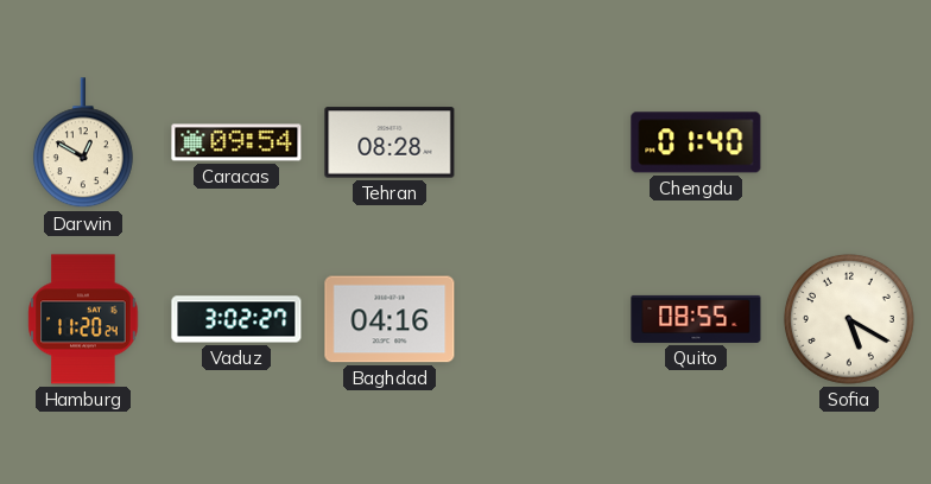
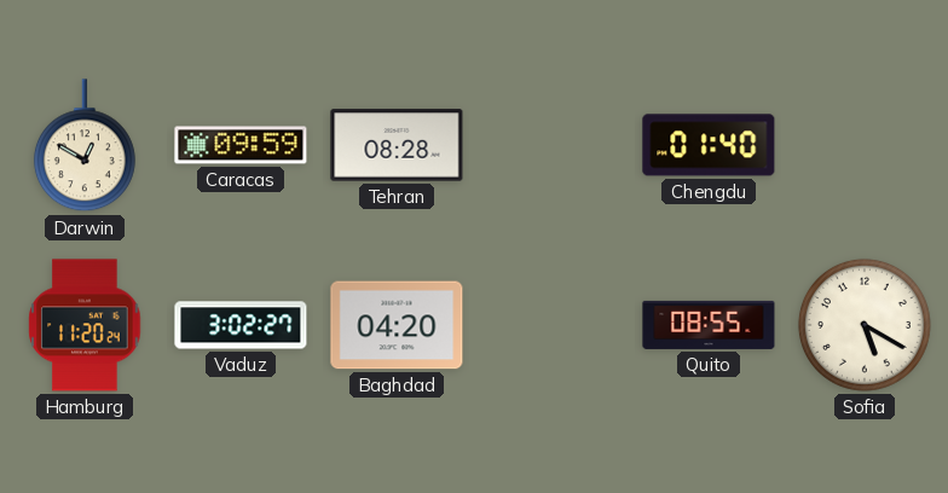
Caracas: 09:54 -> 09:59
Baghdad: 04:16 -> 04:20
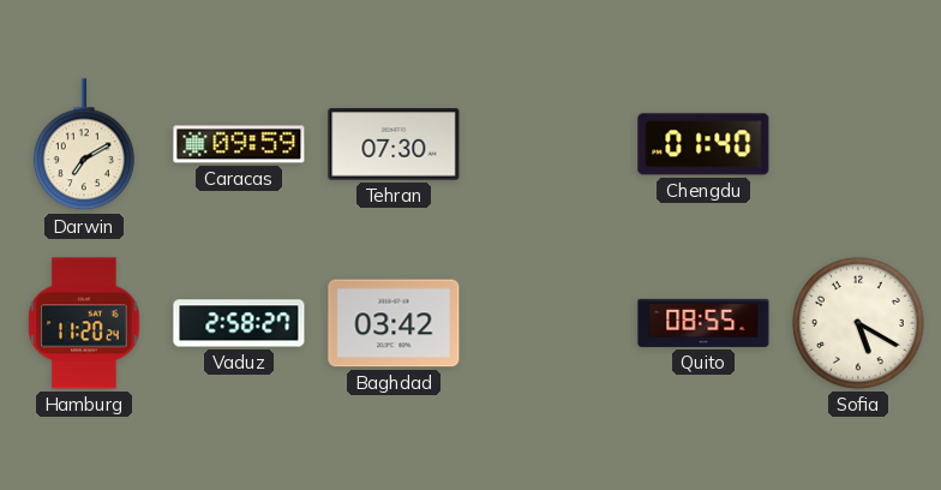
Darwin: 12:50 -> 7:10
Tehran: 08:28 -> 07:30
Vaduz: 3:02 -> 2:58
Baghdad: 04:20 -> 03:42
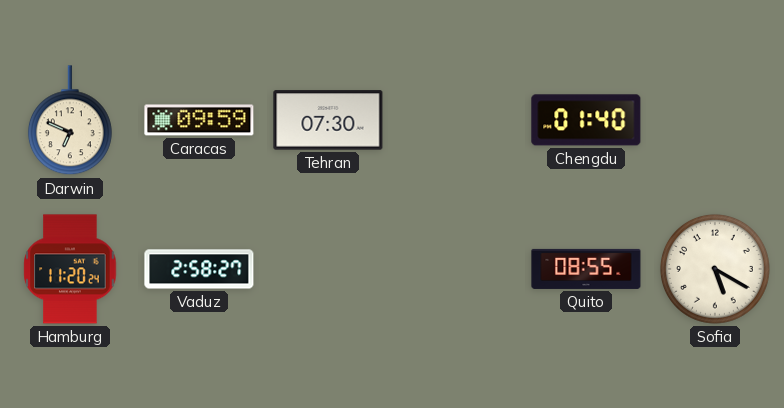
Darwin: 7:10 -> 6:49
Baghdad: 03:42 -> none
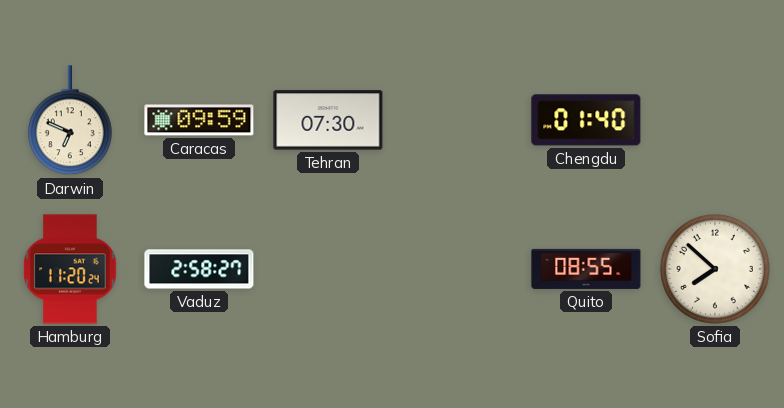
Sofia: 5:20 -> 7:52
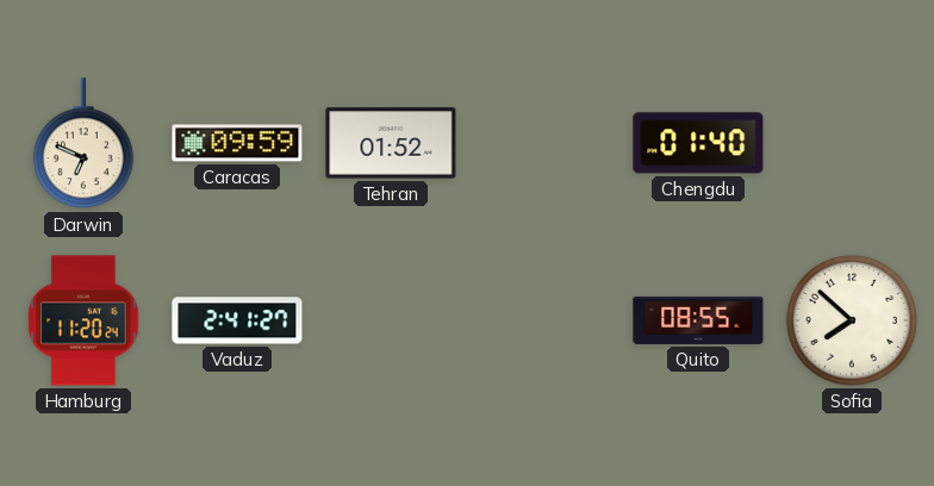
Tehran: 07:30 -> 01:52
Vaduz: 2:58 -> 2:41
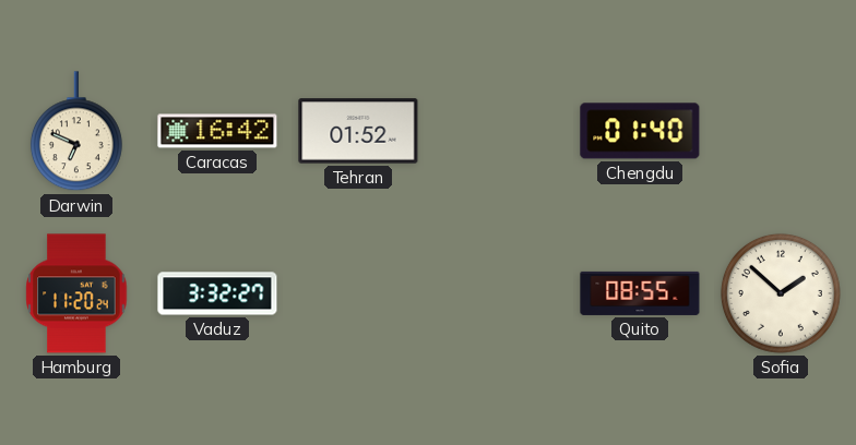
Caracas: 09:59 -> 16:42
Vaduz: 2:41 -> 3:32
Sofia: 7:52 -> 1:52
